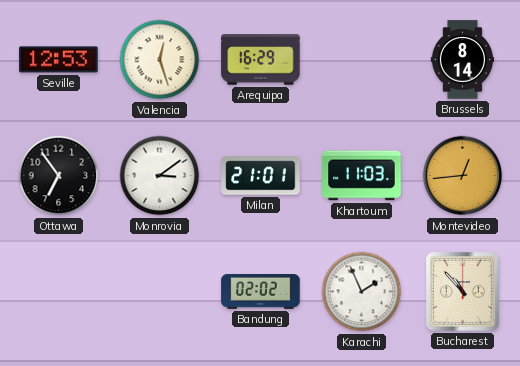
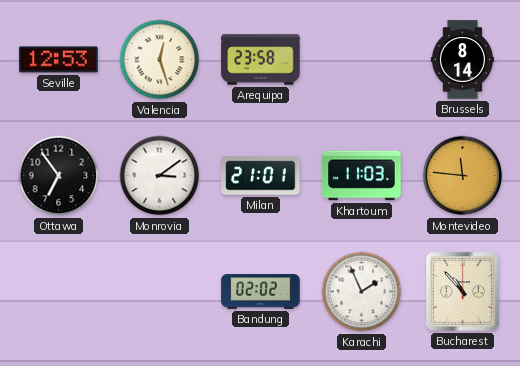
Arequipa: 16:29 -> 23:58
Montevideo: 12:44 -> 11:46
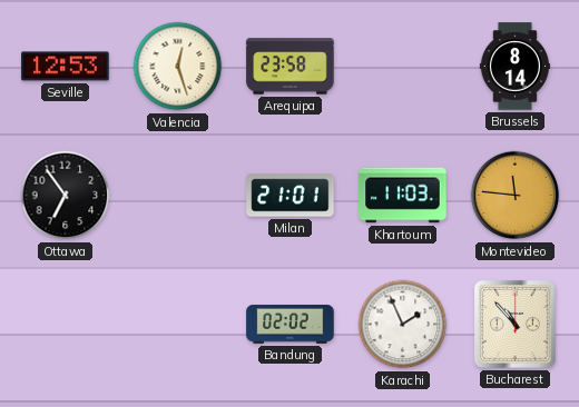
Monrovia: 3:09 -> none
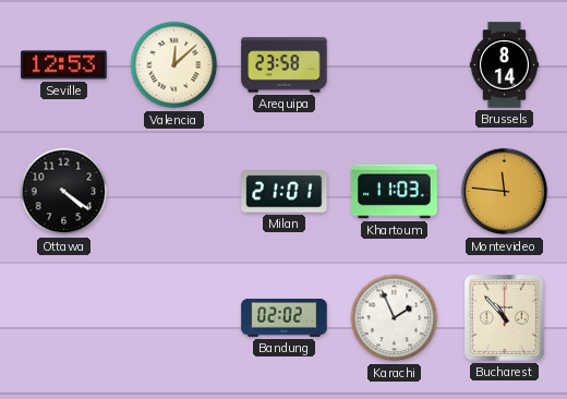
Valencia: 12:27 -> 12:08
Ottawa: 6:54 -> 4:21
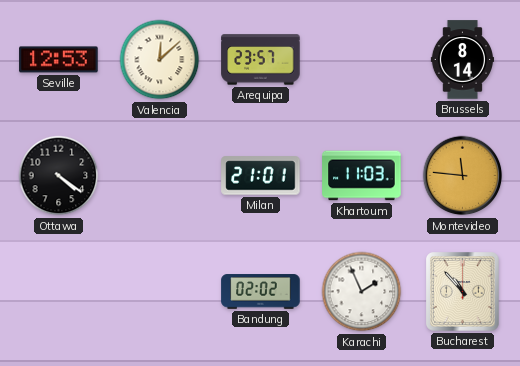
Arequipa: 23:58 -> 23:57
